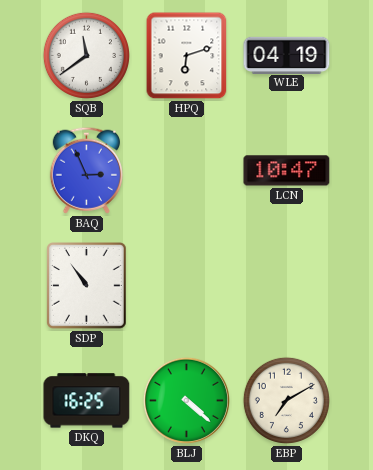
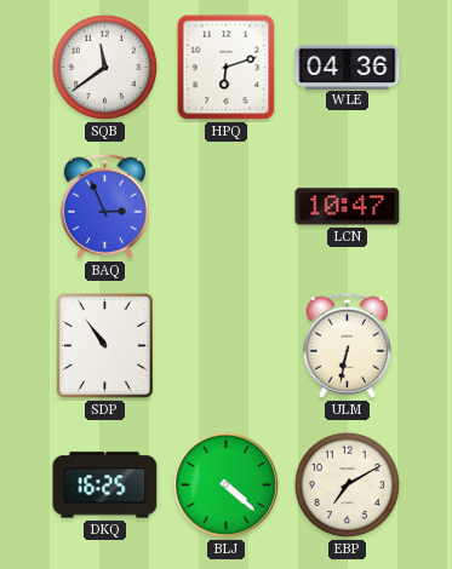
WLE: 04:19 -> 04:36
ULM: none -> 6:32
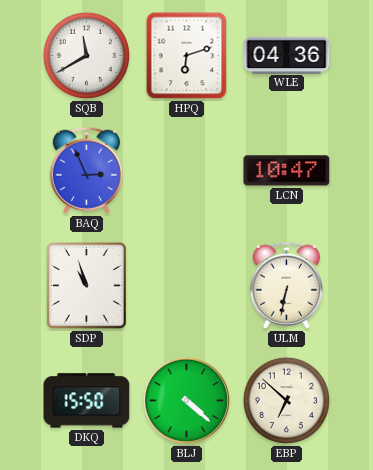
SQB: 11:39 -> 11:40
SDP: 10:54 -> 10:57
DKQ: 16:25 -> 15:50
EBP: 7:10 -> 6:52
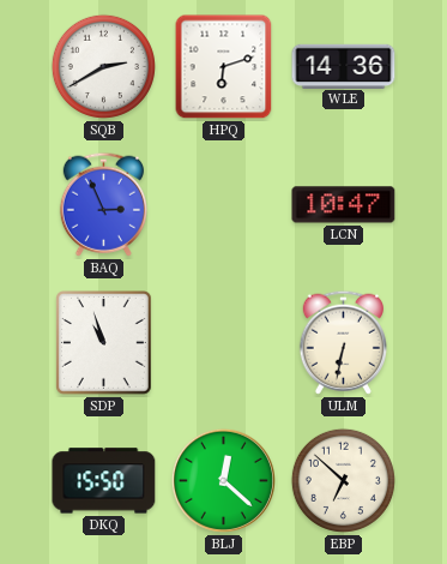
SQB: 11:40 -> 2:40
WLE: 04:36 -> 14:36
BLJ: 4:22 -> 12:22
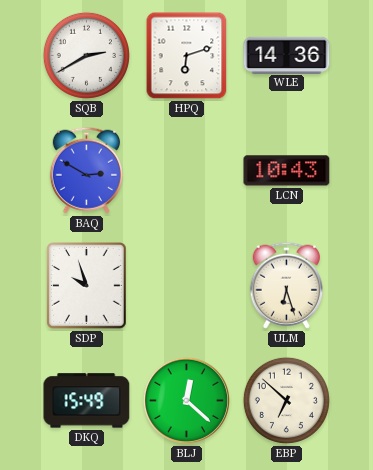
BAQ: 2:56 -> 2:50
LCN: 10:47 -> 10:43
SDP: 10:57 -> 9:57
ULM: 6:32 -> 6:27
DKQ: 15:50 -> 15:49
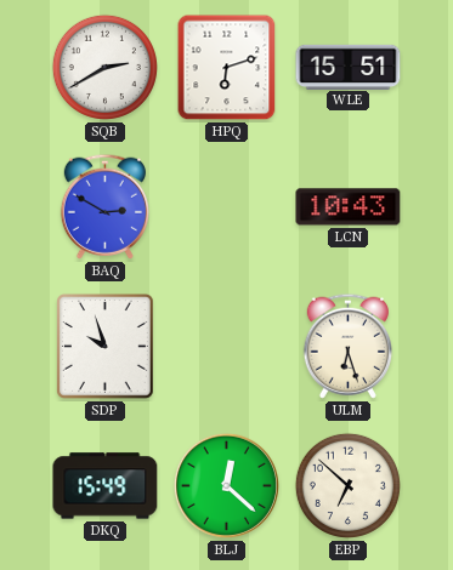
WLE: 14:36 -> 15:51
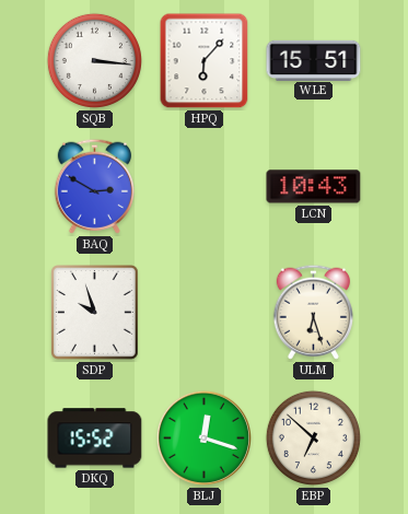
SQB: 2:40 -> 3:16
HPQ: 6:12 -> 6:07
DKQ: 15:49 -> 15:52
BLJ: 12:22 -> 12:18
